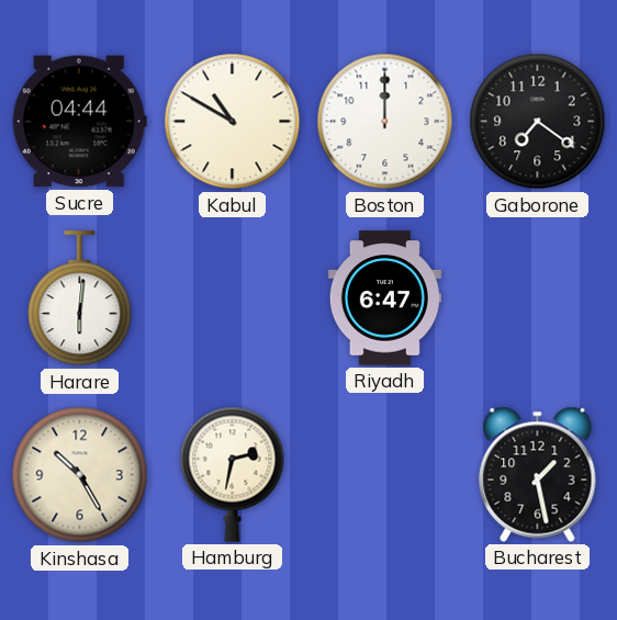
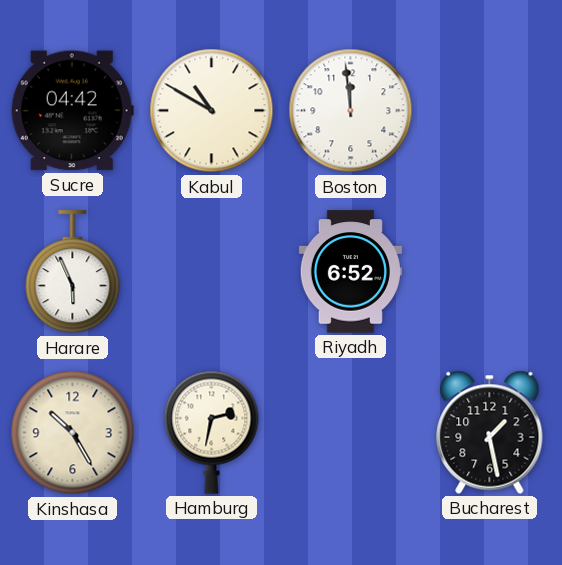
Sucre: 04:44 -> 04:42
Boston: 12:00 -> 11:59
Gaborone: 7:21 -> none
Harare: 6:01 -> 5:56
Riyadh: 6:47 -> 6:52
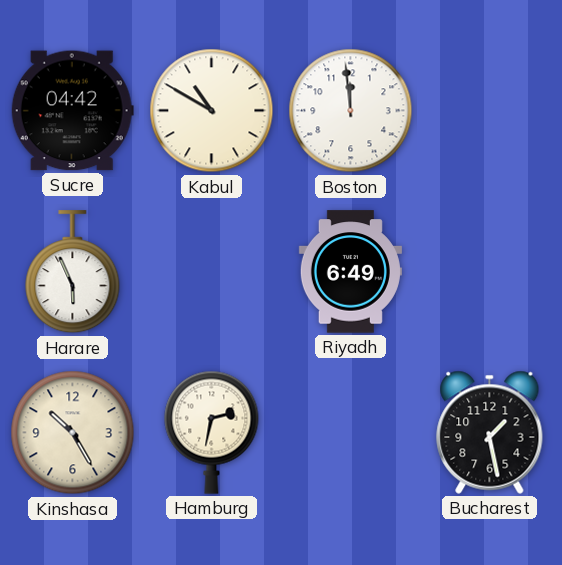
Riyadh: 6:52 -> 6:49
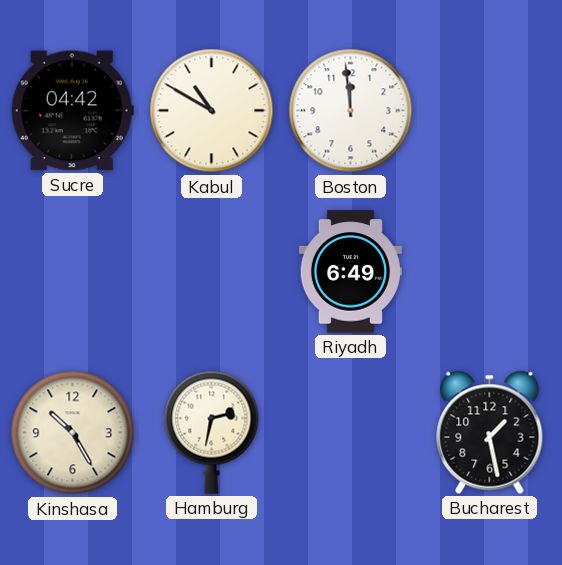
Harare: 5:56 -> none
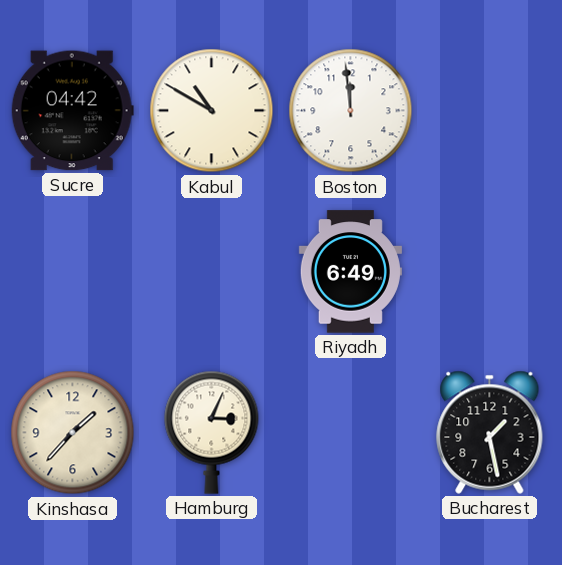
Kinshasa: 10:25 -> 1:37
Hamburg: 2:32 -> 3:04
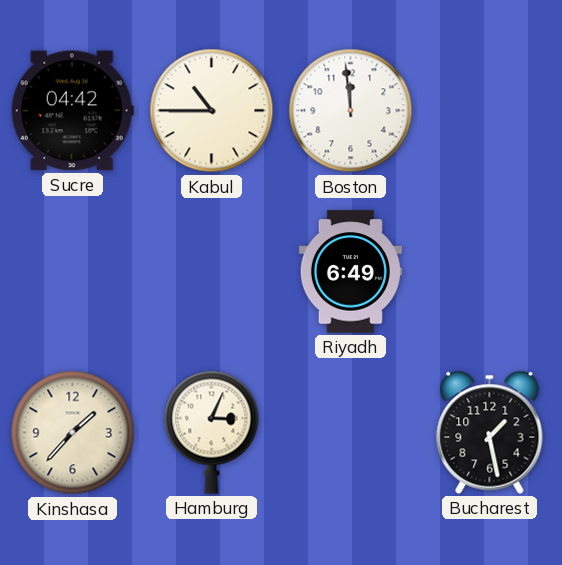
Kabul: 10:50 -> 10:45
